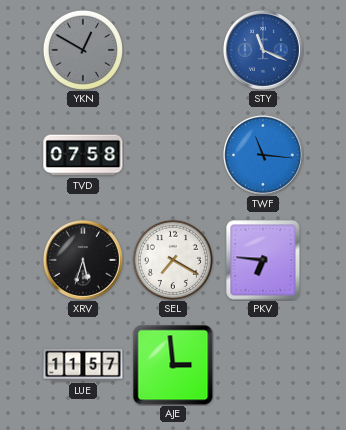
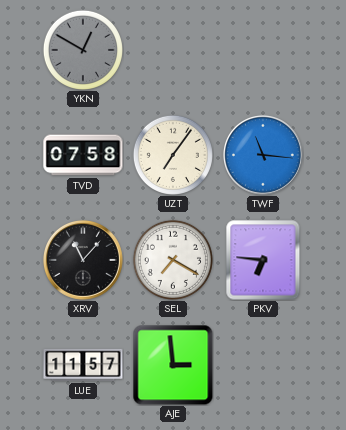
STY: 11:19 -> none
UZT: none -> 7:06
XRV: 5:33 -> 11:07
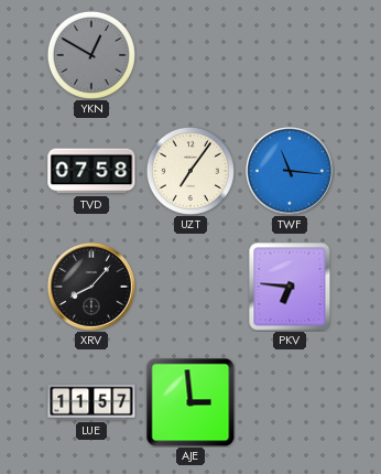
XRV: 11:07 -> 8:07
SEL: 7:20 -> none
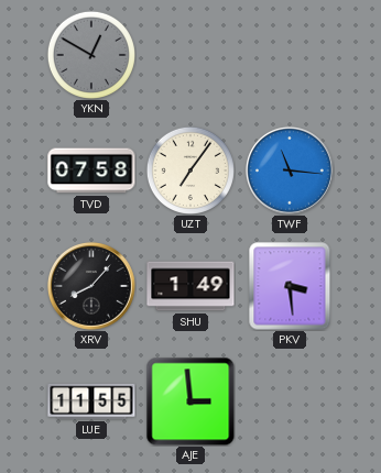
SHU: none -> 1:49
PKV: 6:46 -> 3:29
LUE: 11:57 -> 11:55
